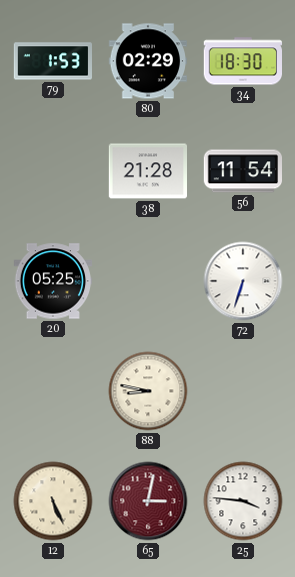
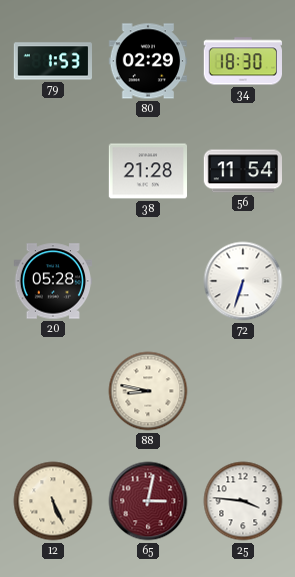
20: 05:25 -> 05:28
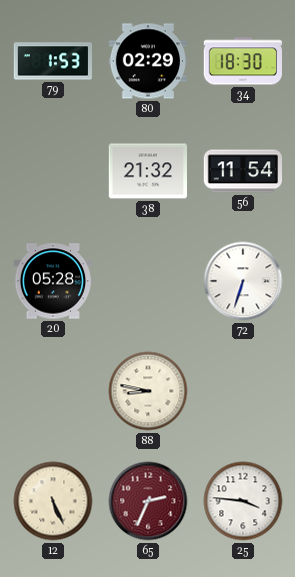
38: 21:28 -> 21:32
65: 3:02 -> 2:34
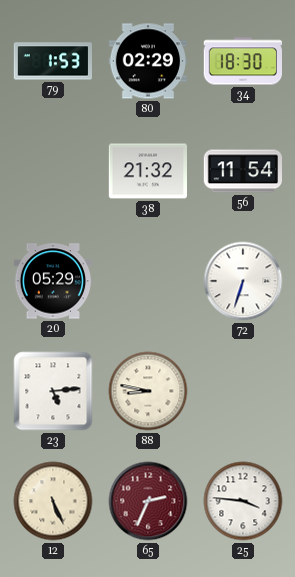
20: 05:28 -> 05:29
23: none -> 5:14
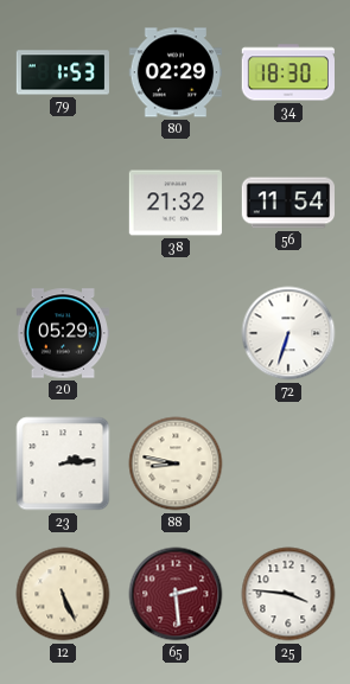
23: 5:14 -> 2:14
65: 2:34 -> 2:29
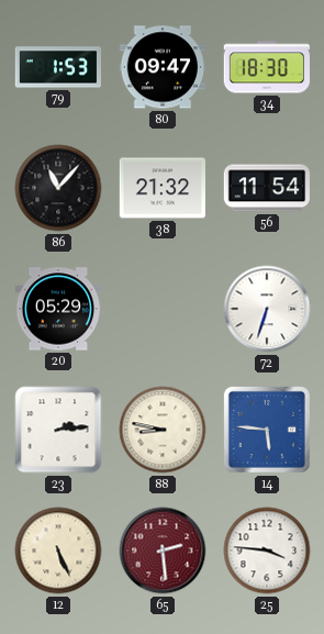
80: 02:29 -> 09:47
86: none -> 11:07
14: none -> 5:46
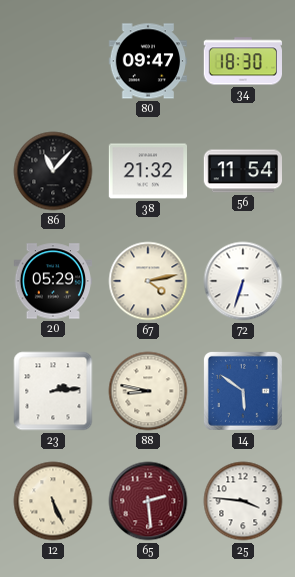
79: 1:53 -> none
67: none -> 4:13
14: 5:46 -> 5:51
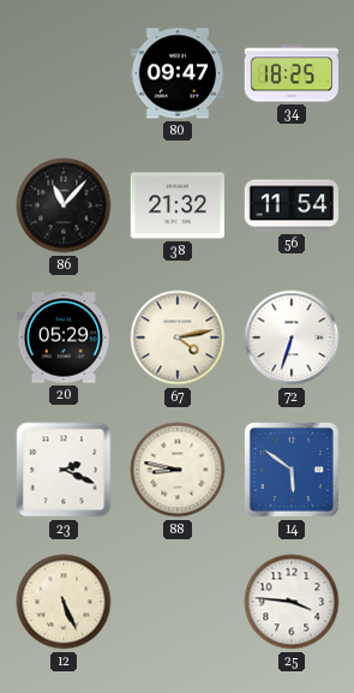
34: 18:30 -> 18:25
23: 2:14 -> 2:19
65: 2:29 -> none
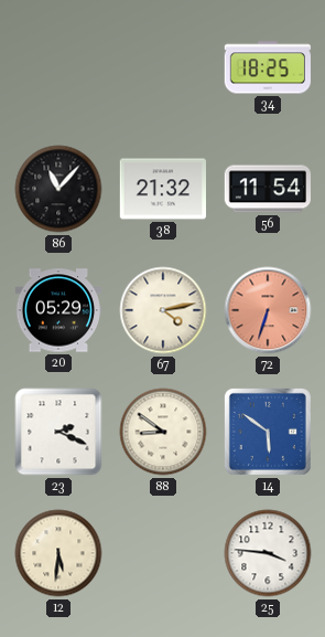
80: 09:47 -> none
72 dial: white -> salmon
88: 8:47 -> 8:51
12: 5:26 -> 5:31
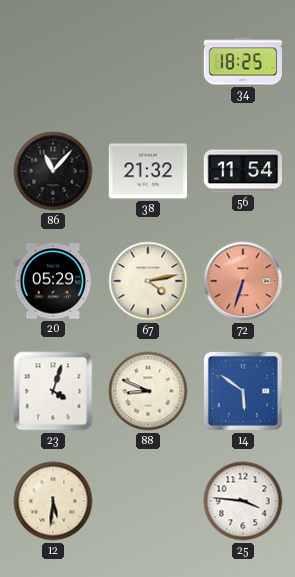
23: 2:19 -> 4:03
88: 8:51 -> 8:49
